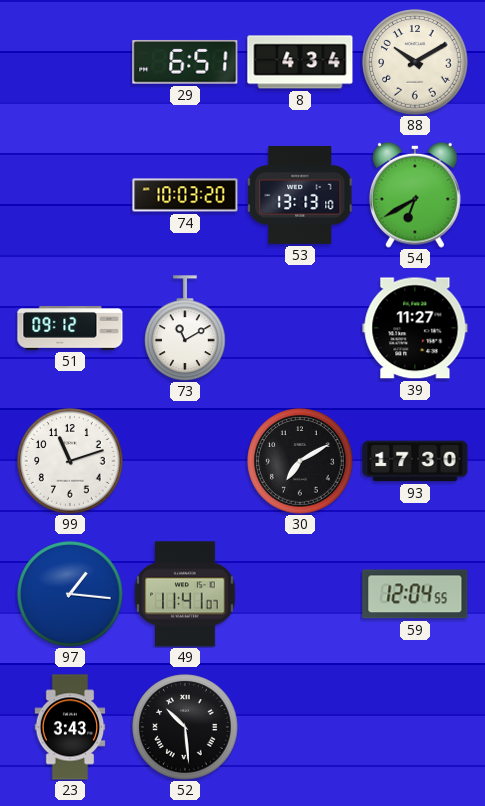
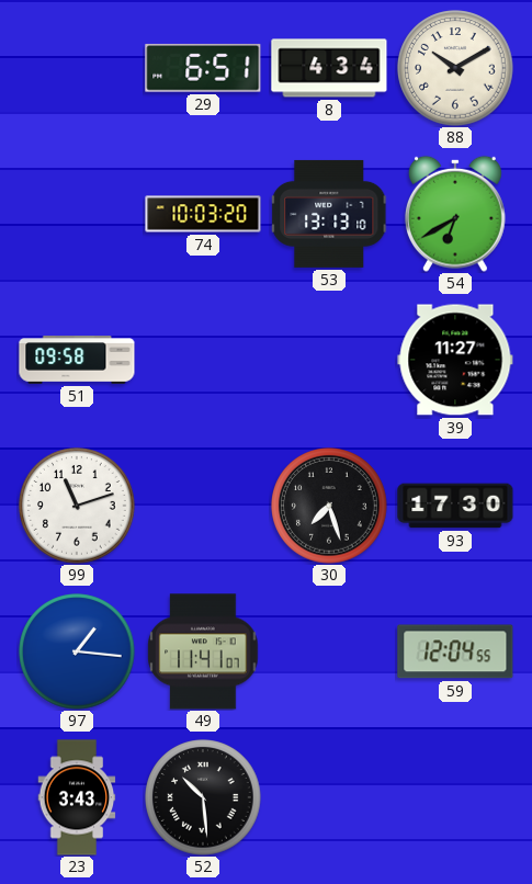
51: 09:12 -> 09:58
73: 11:10 -> none
30: 7:10 -> 7:27
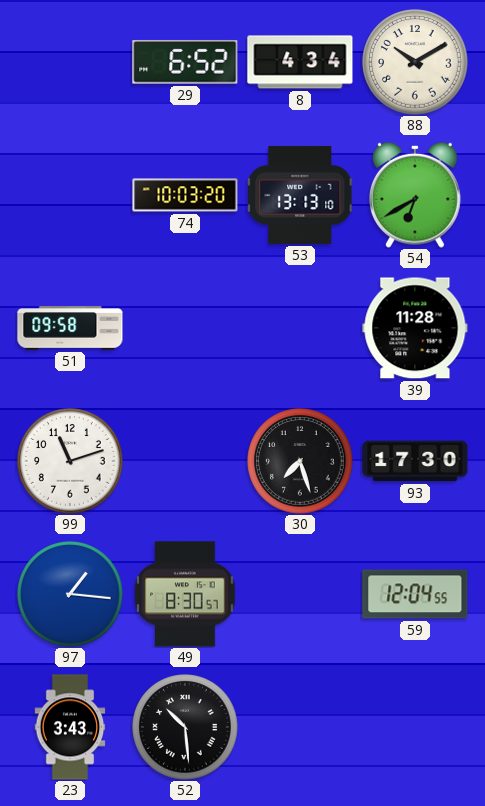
29: 6:51 -> 6:52
39: 11:27 -> 11:28
49: 11:41 -> 8:30
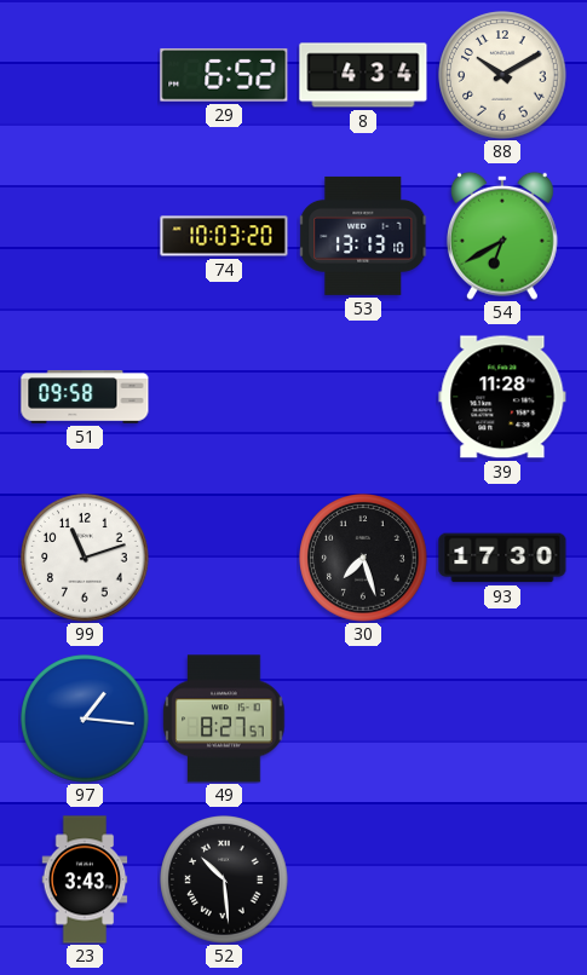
49: 8:30 -> 8:27
59: 12:04 -> none
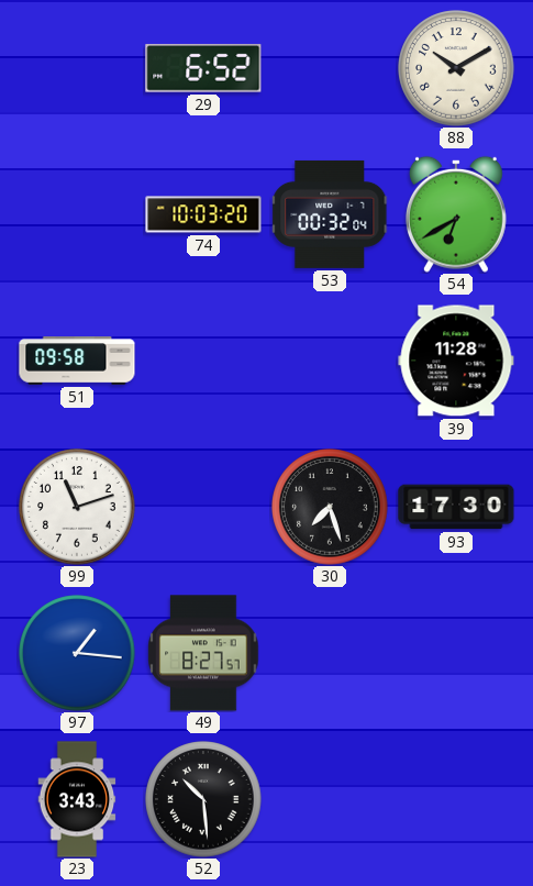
8: 4:34 -> none
53: 13:13 -> 00:32
